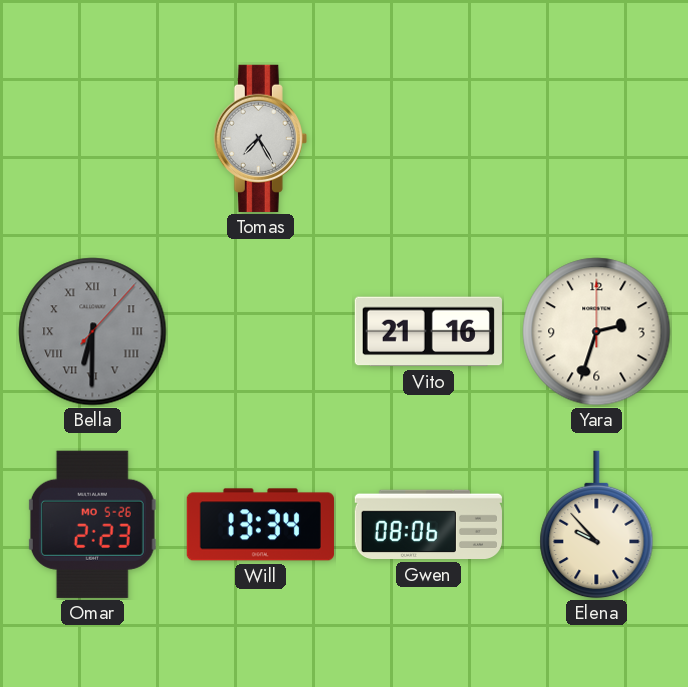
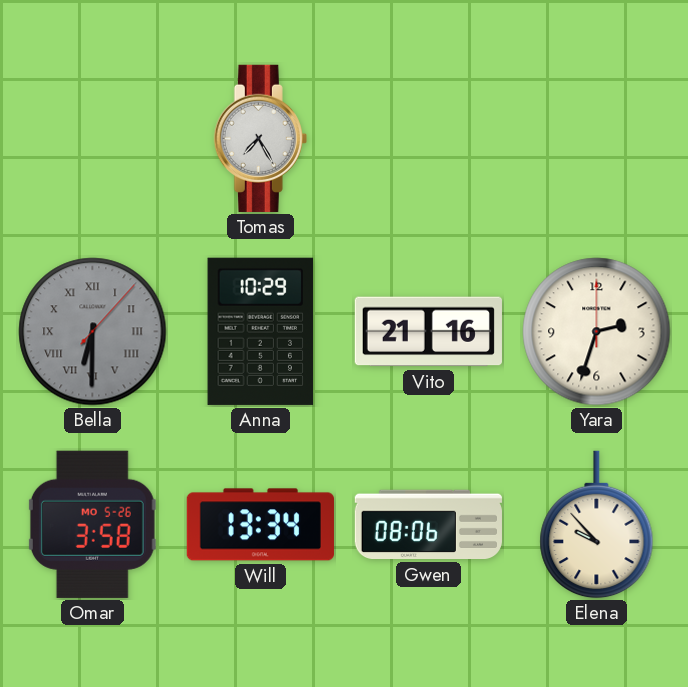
Anna: none -> 10:29
Omar: 2:23 -> 3:58
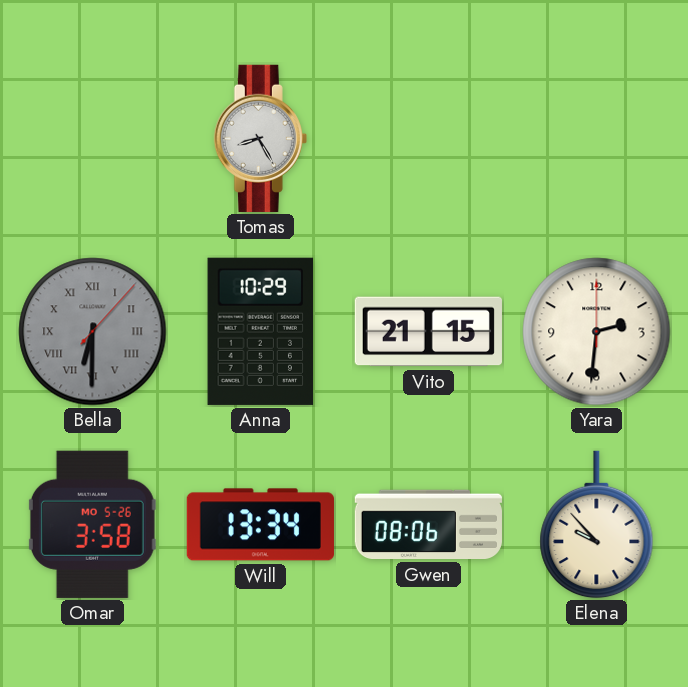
Tomas: 7:25 -> 8:25
Vito: 21:16 -> 21:15
Yara: 2:33 -> 2:31
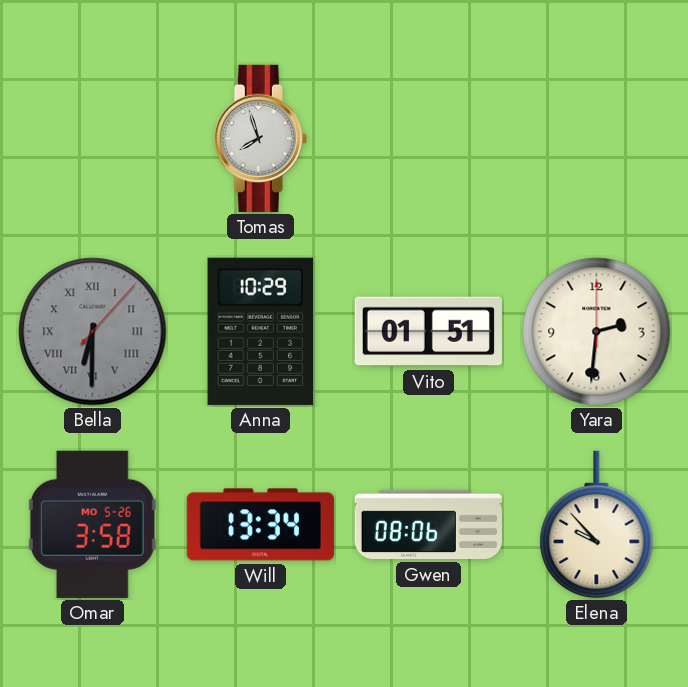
Tomas: 8:25 -> 7:57
Vito: 21:15 -> 01:51
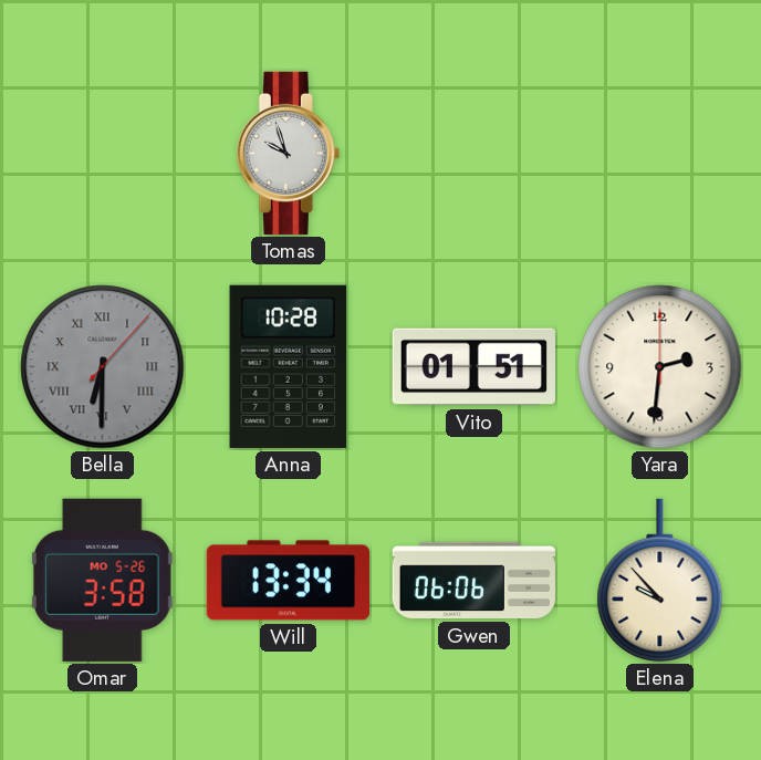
Tomas: 7:57 -> 9:57
Anna: 10:29 -> 10:28
Gwen: 08:06 -> 06:06
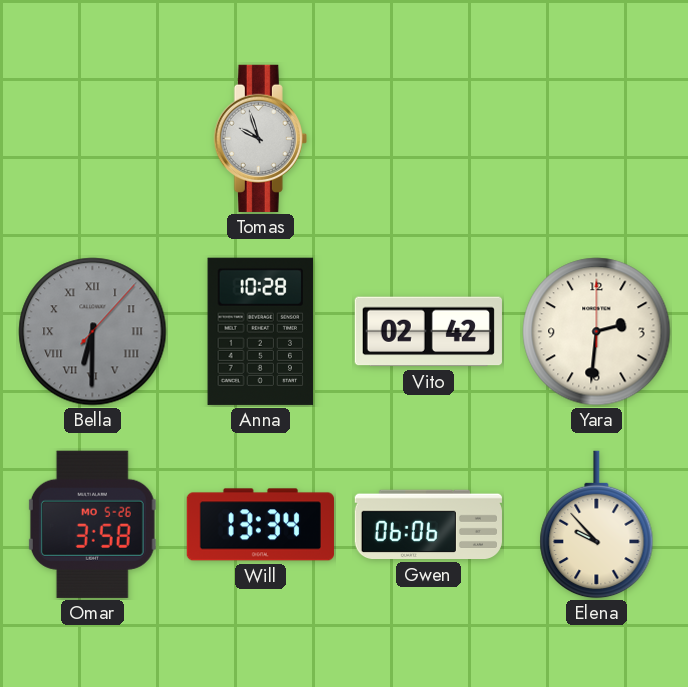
Vito: 01:51 -> 02:42
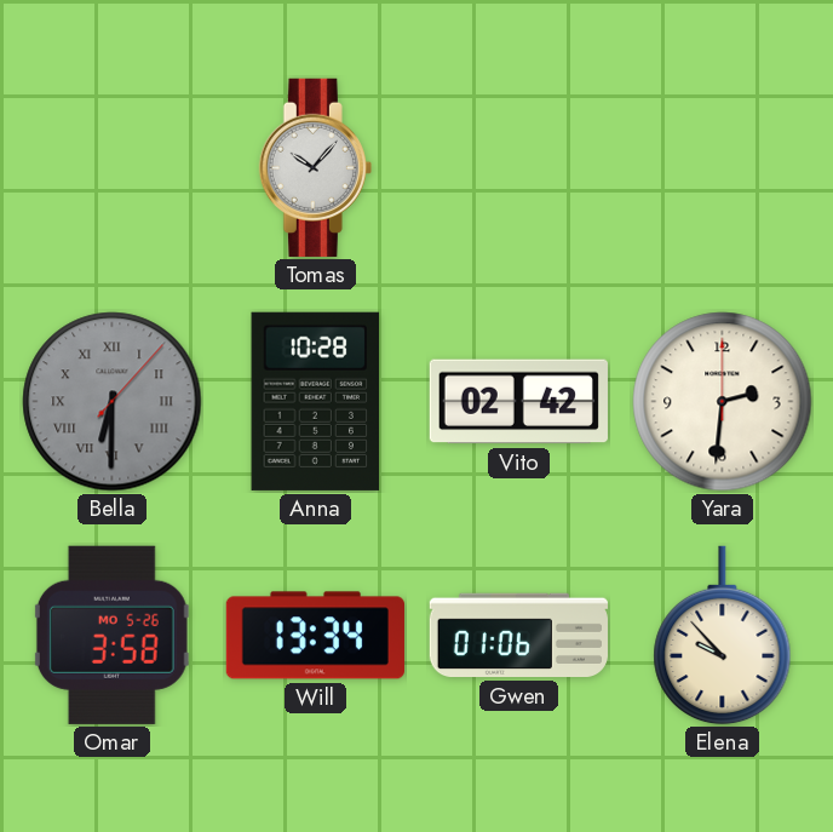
Tomas: 9:57 -> 10:07
Gwen: 06:06 -> 01:06
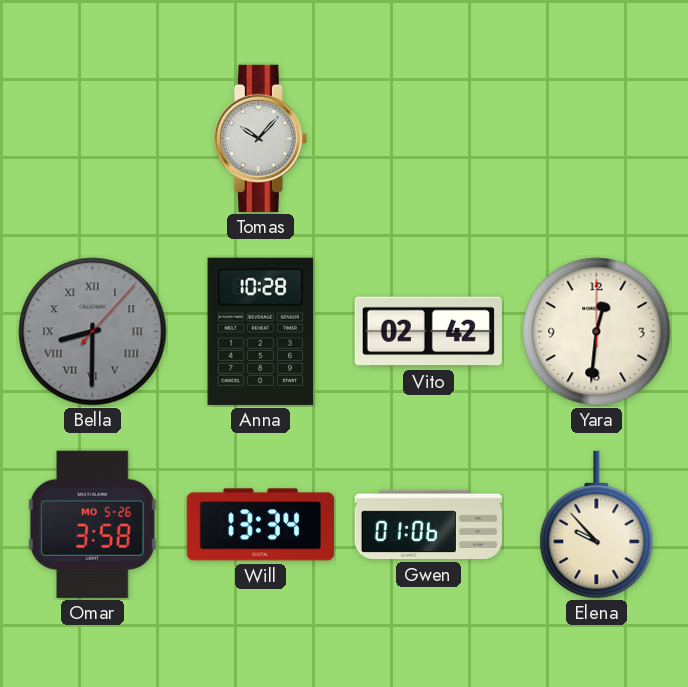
Bella: 6:30 -> 8:30
Yara: 2:31 -> 12:31
